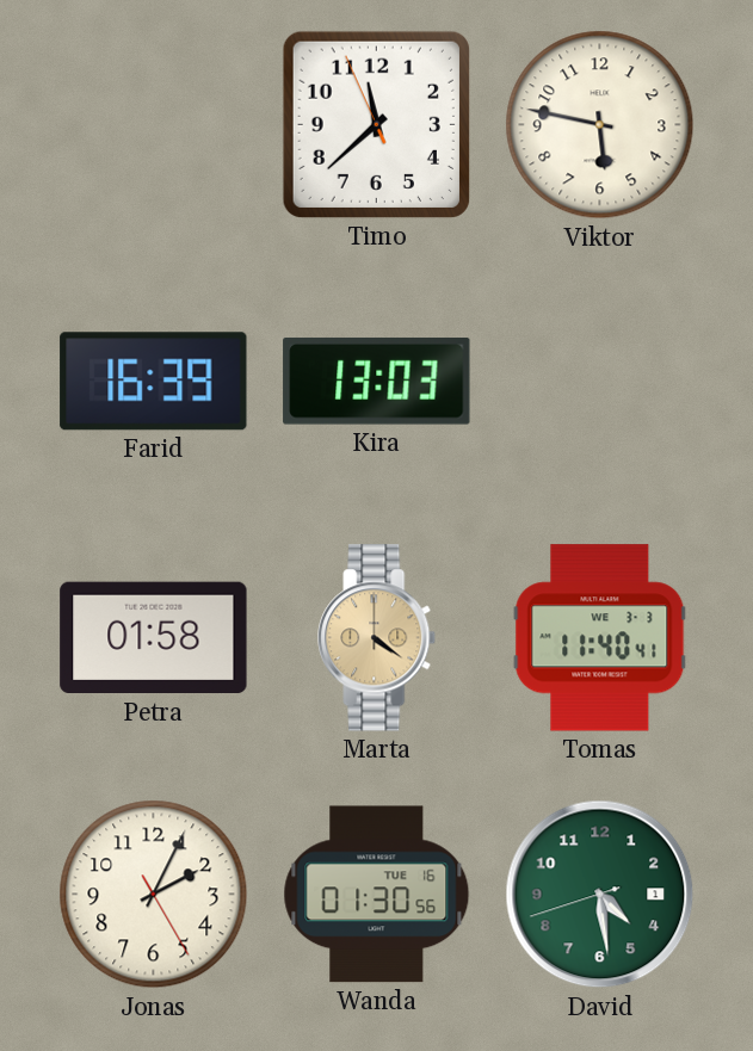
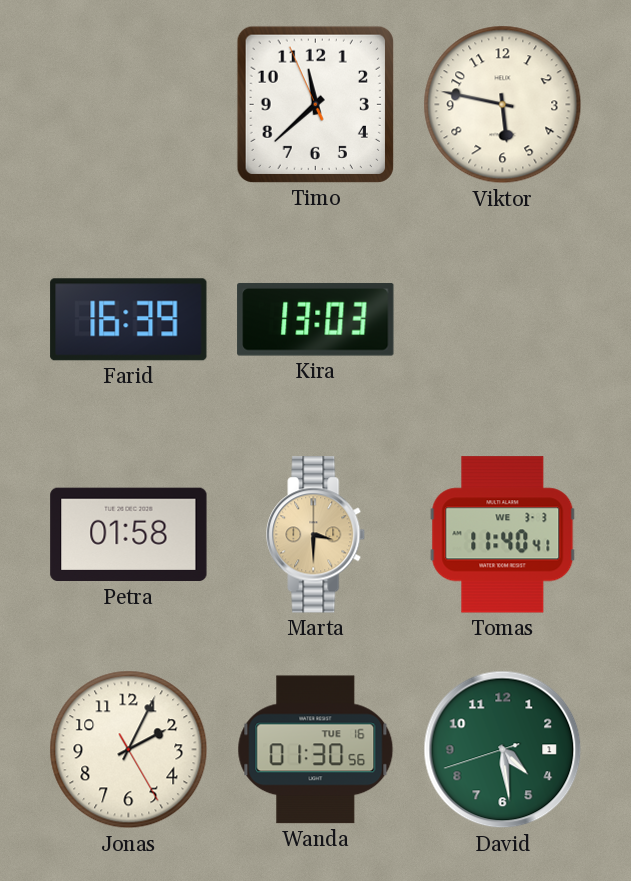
Marta: 4:21 -> 3:30
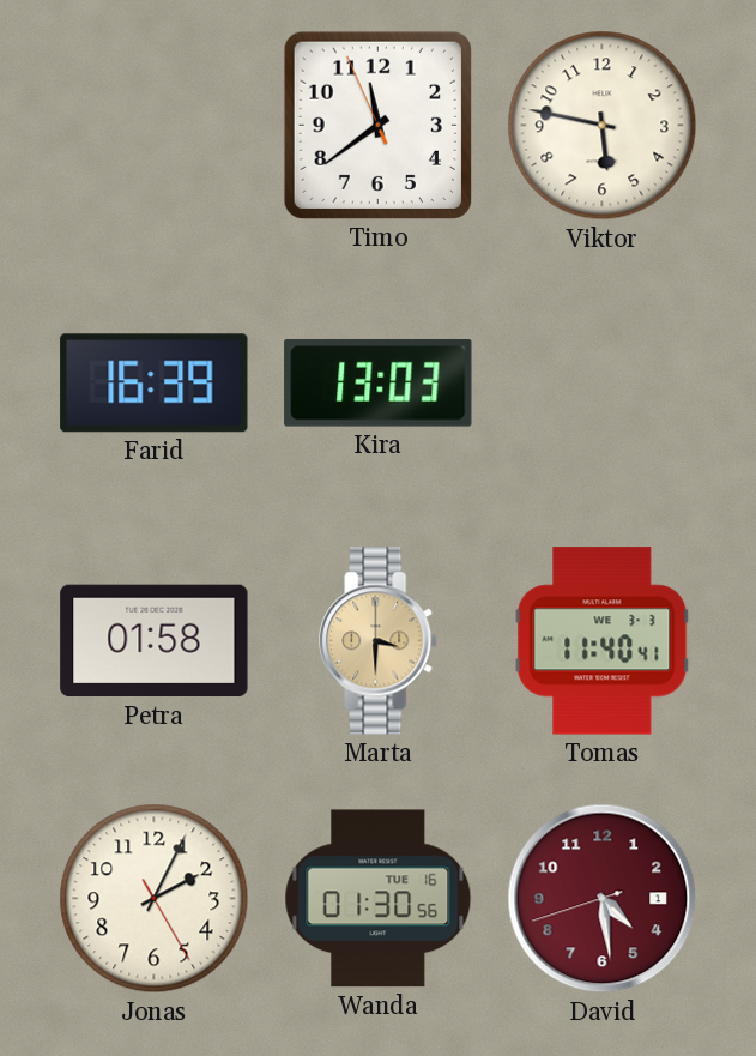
Timo: 11:37 -> 11:38
David dial: green -> burgundy
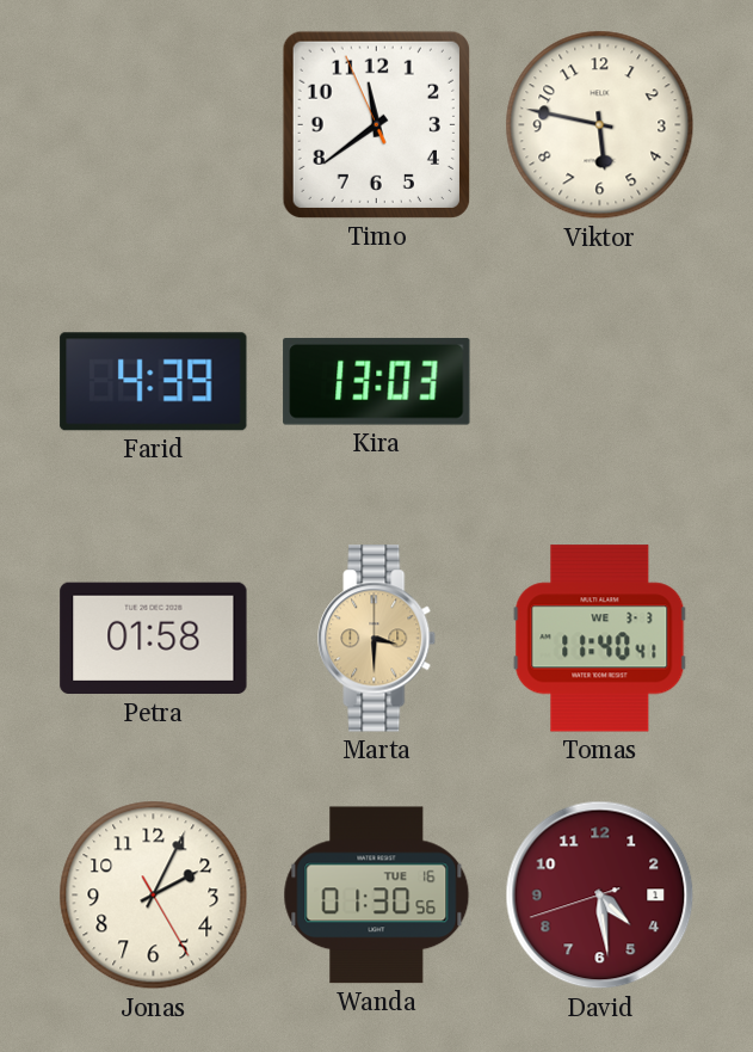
Farid: 16:39 -> 4:39
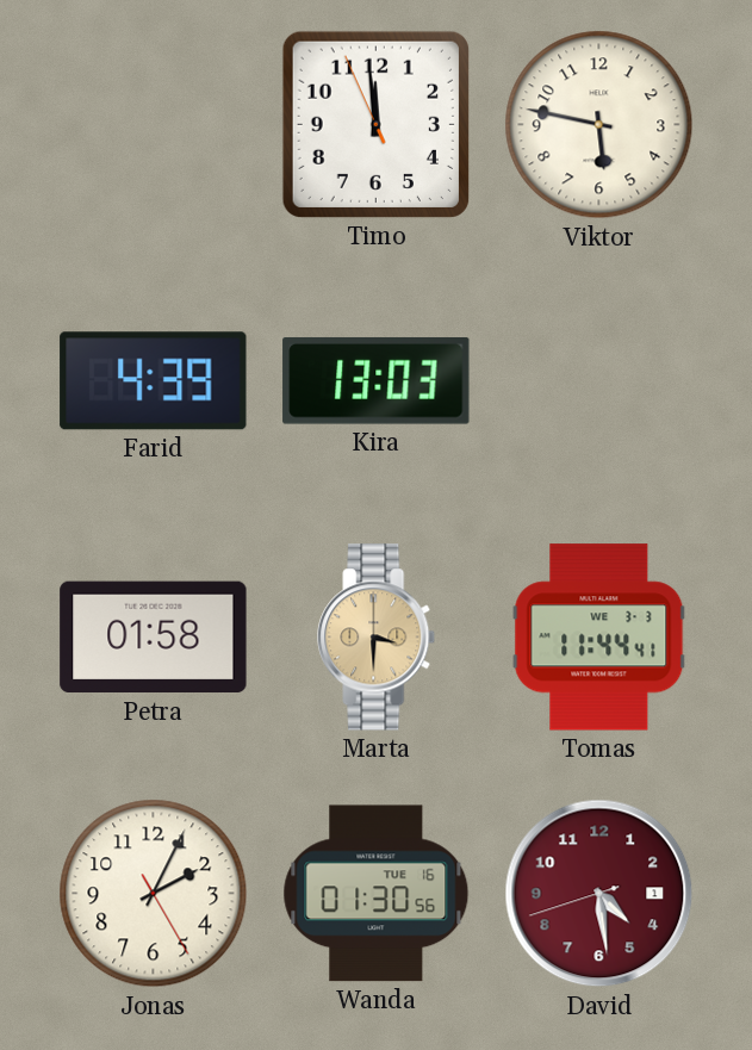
Timo: 11:38 -> 11:58
Tomas: 11:40 -> 11:44
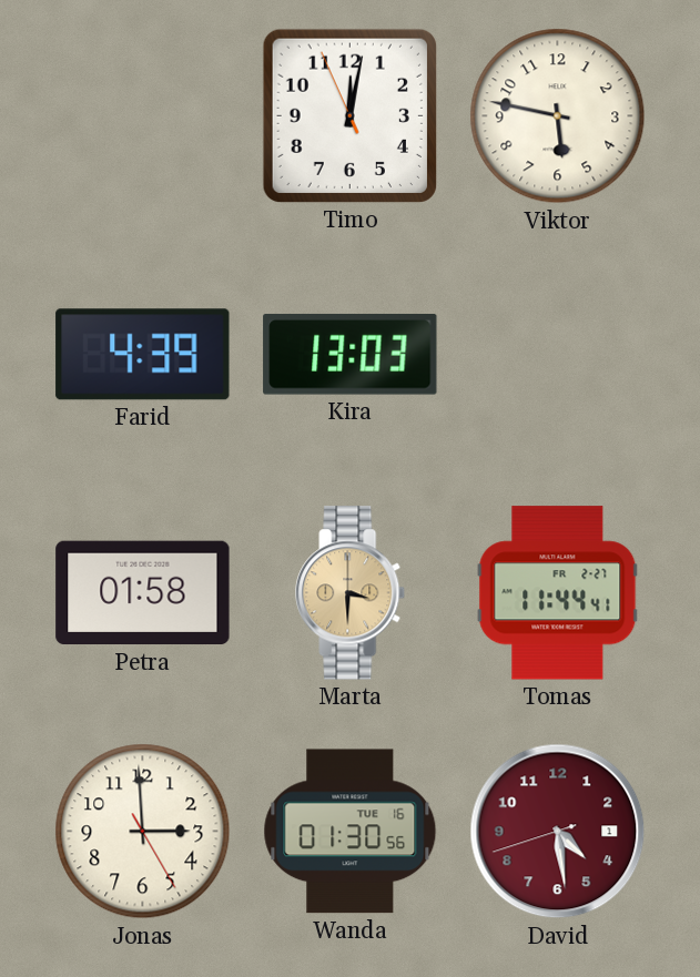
Timo: 11:58 -> 12:01
Tomas date: WE 3-3 -> FR 2-27
Jonas: 2:04 -> 2:59
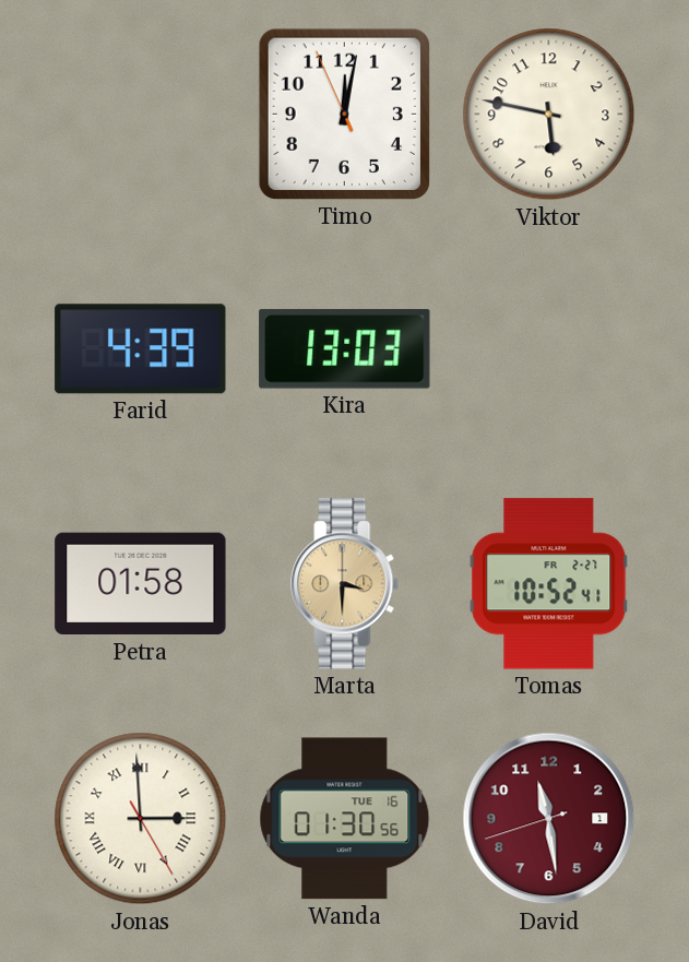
Tomas: 11:44 -> 10:52
Jonas numerals: Arabic -> Roman
David: 4:28 -> 11:28
